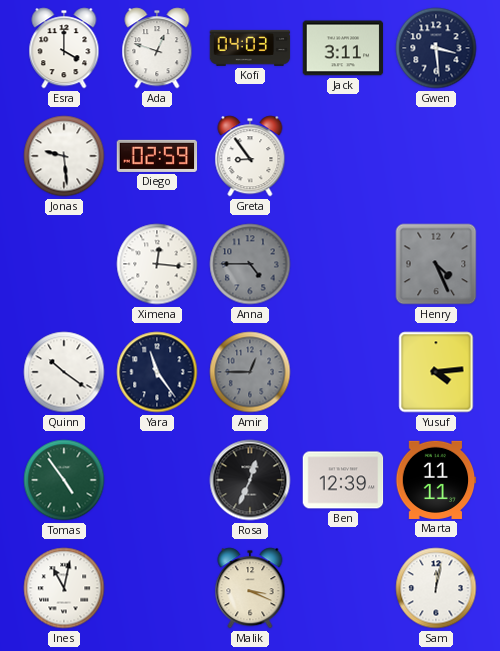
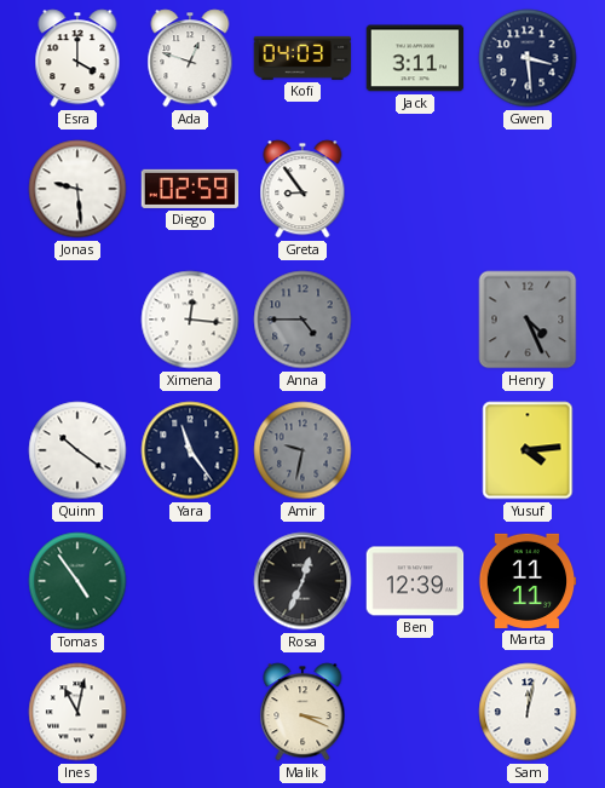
Amir: 12:45 -> 9:32
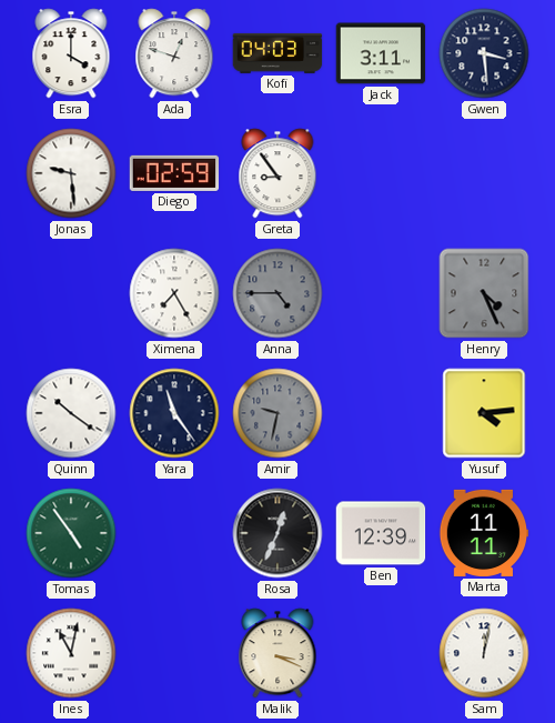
Ximena: 12:16 -> 7:25
